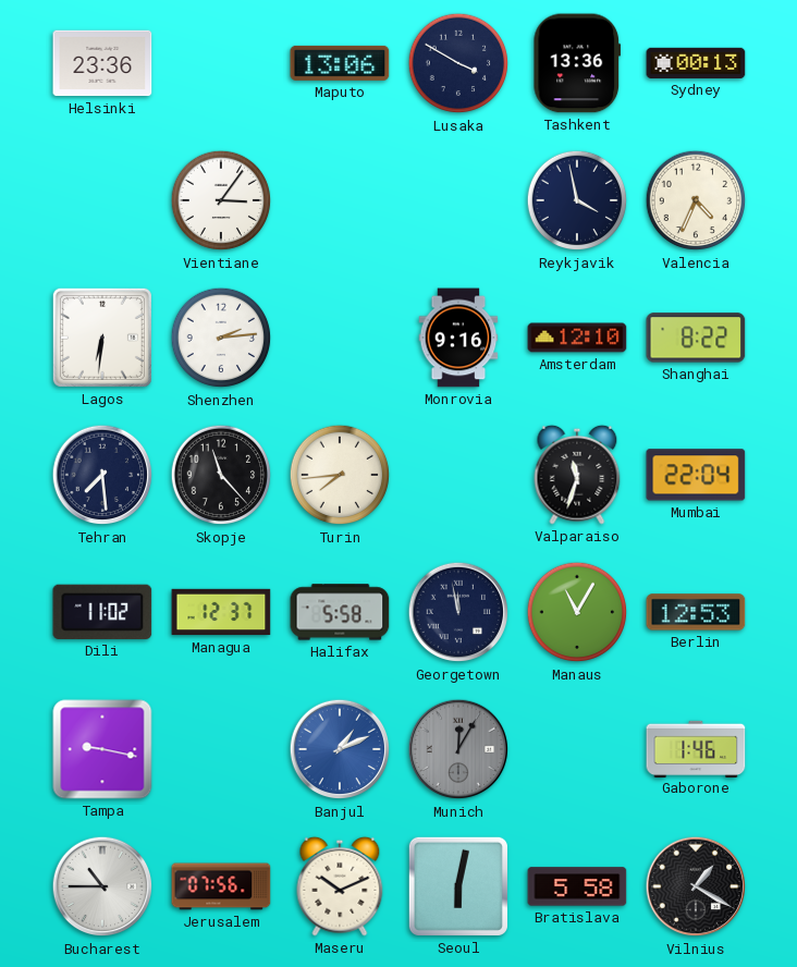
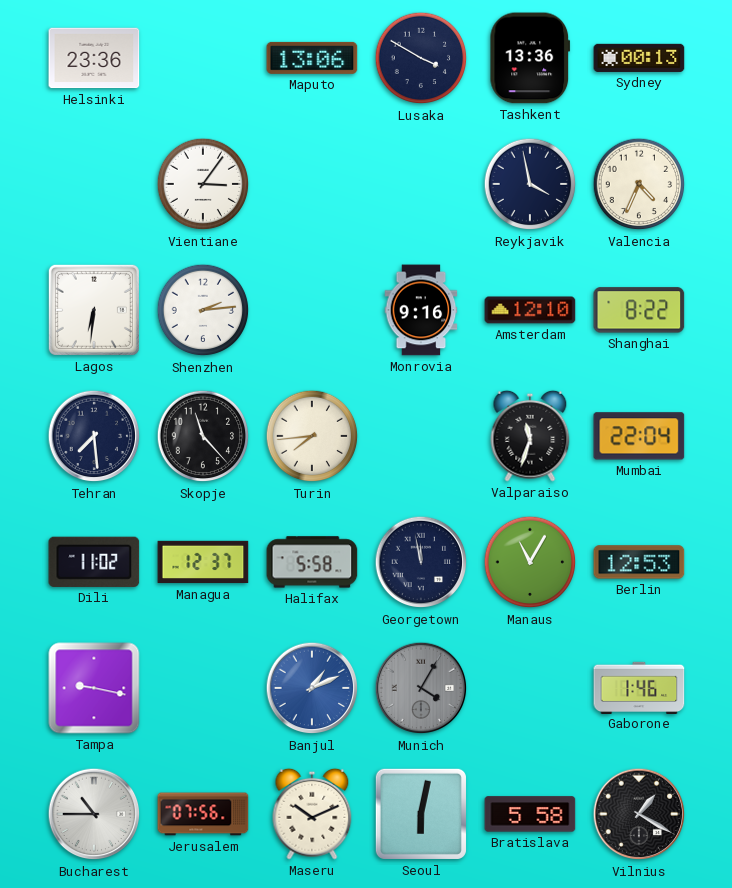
Munich: 12:05 -> 4:05
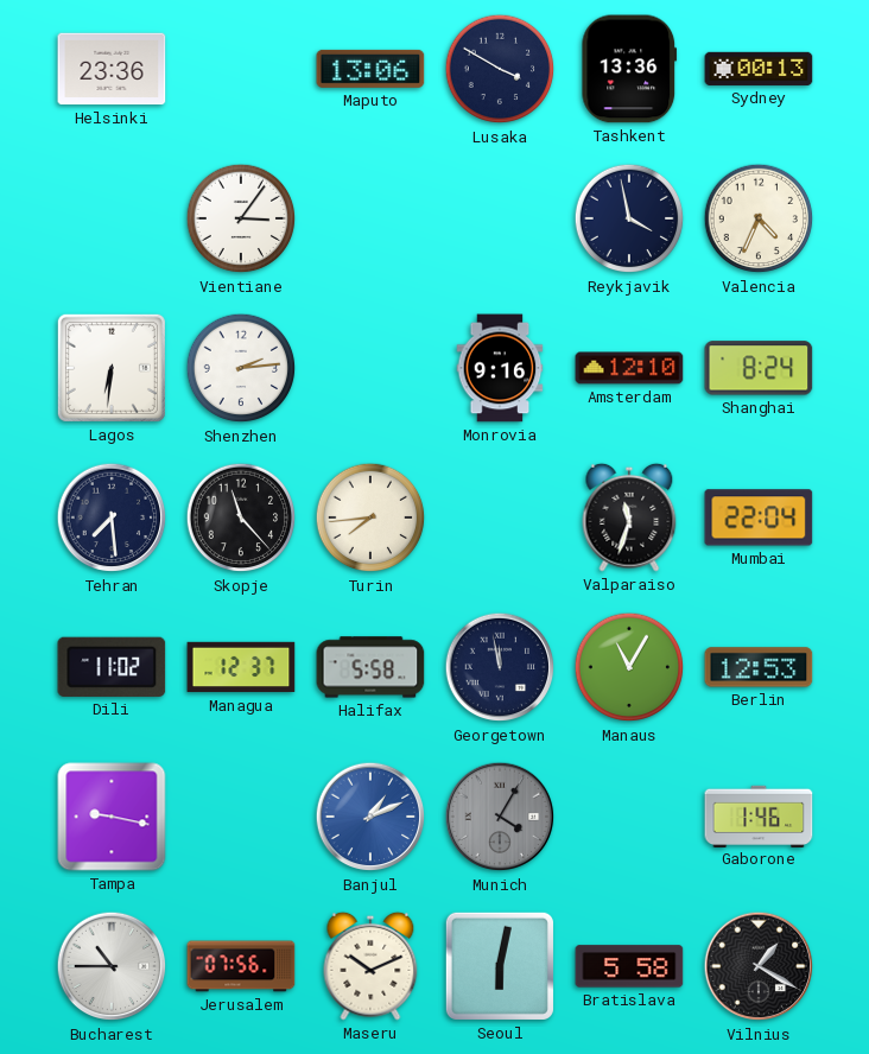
Shanghai: 8:22 -> 8:24
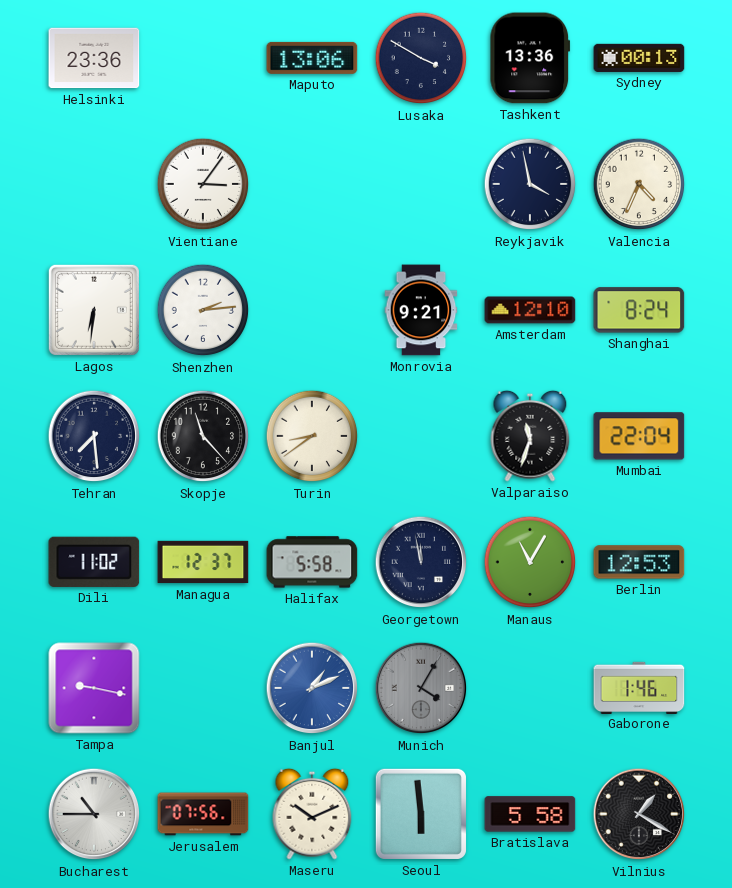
Monrovia: 9:16 -> 9:21
Turin: 7:44 -> 8:39
Seoul: 6:02 -> 5:59
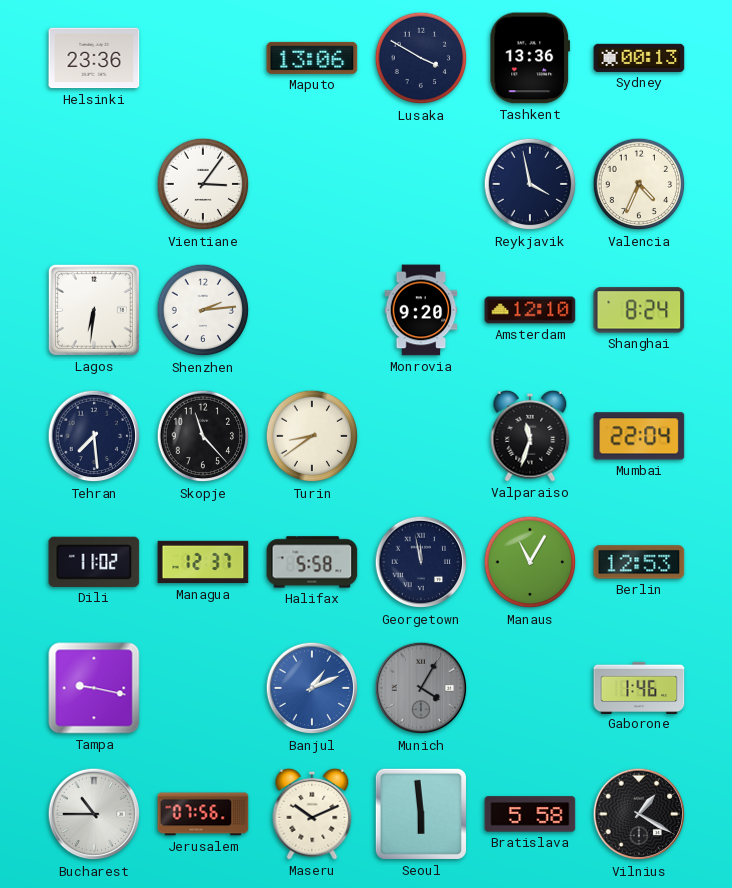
Monrovia: 9:21 -> 9:20
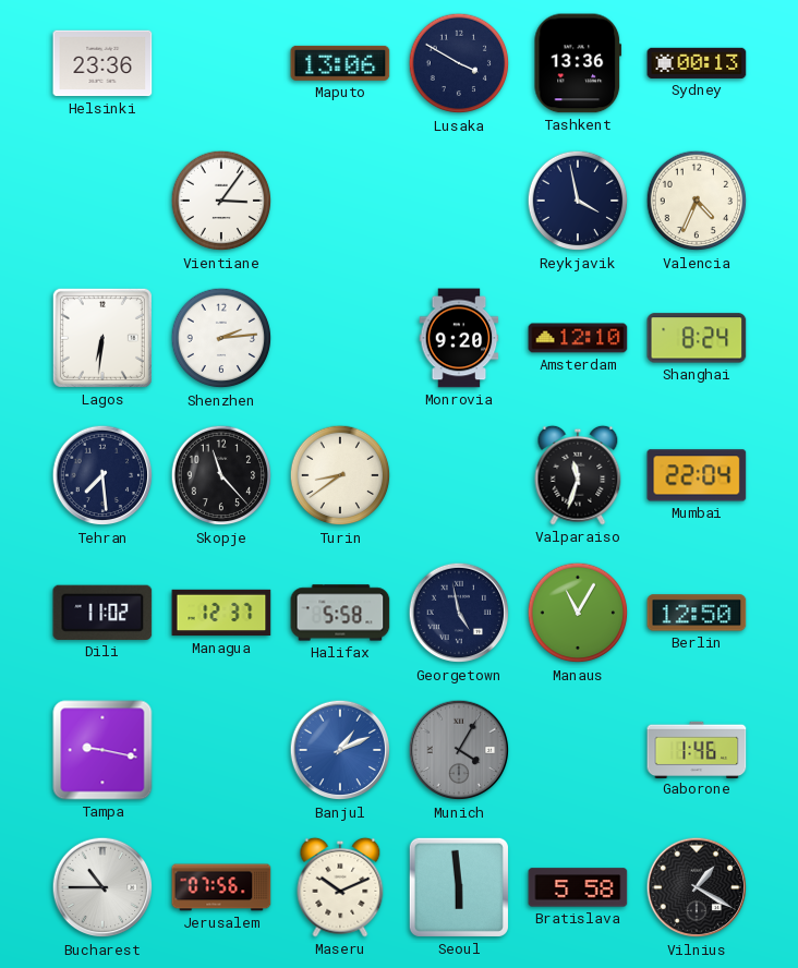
Georgetown: 11:58 -> 4:58
Berlin: 12:53 -> 12:50
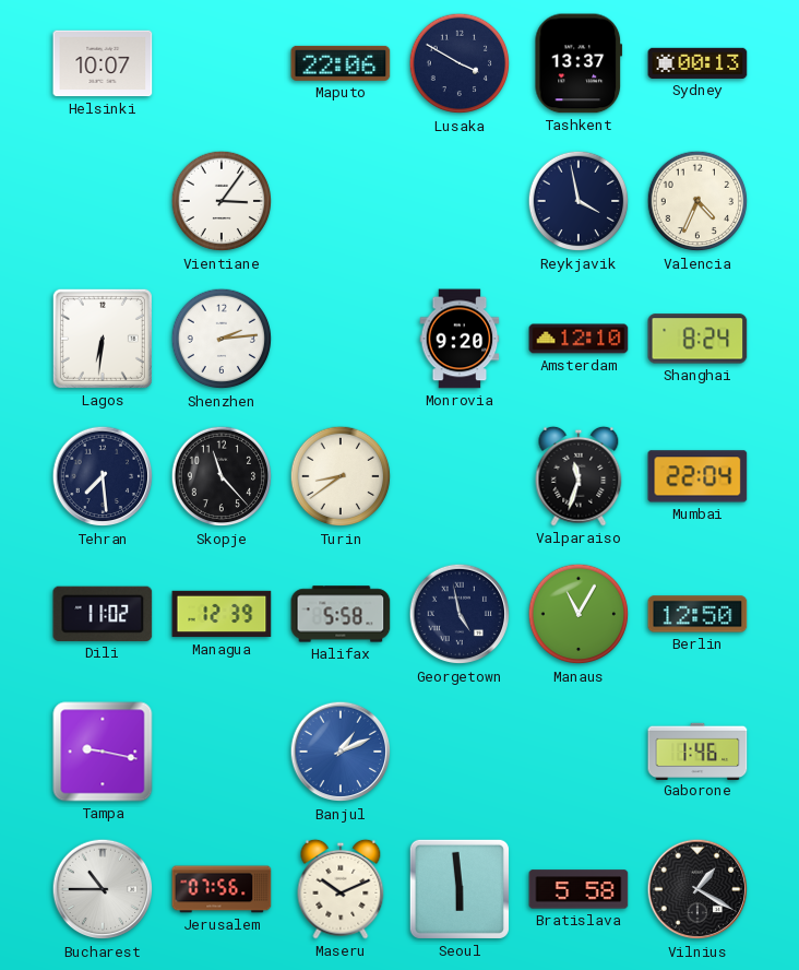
Helsinki: 23:36 -> 10:07
Maputo: 13:06 -> 22:06
Tashkent: 13:36 -> 13:37
Managua: 12:37 -> 12:39
Munich: 4:05 -> none
